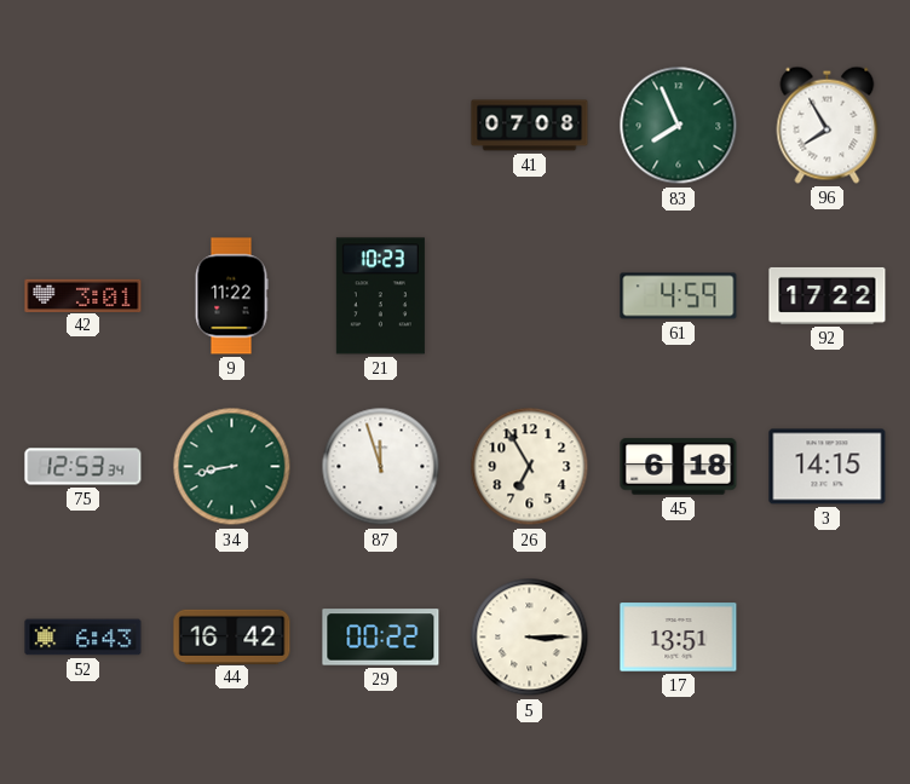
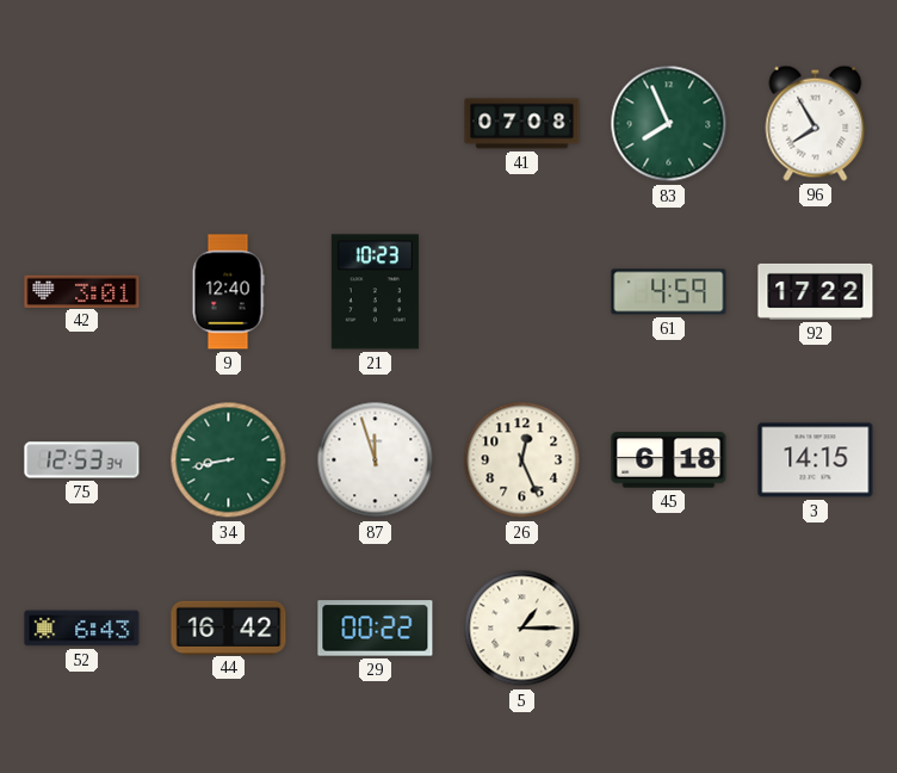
9: 11:22 -> 12:40
26: 6:55 -> 12:26
5: 3:15 -> 1:15
17: 13:51 -> none
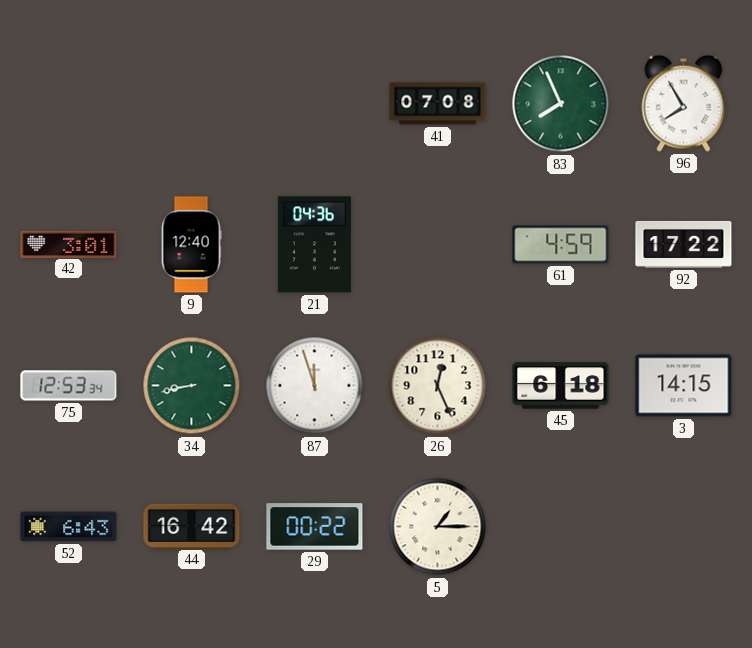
21: 10:23 -> 04:36
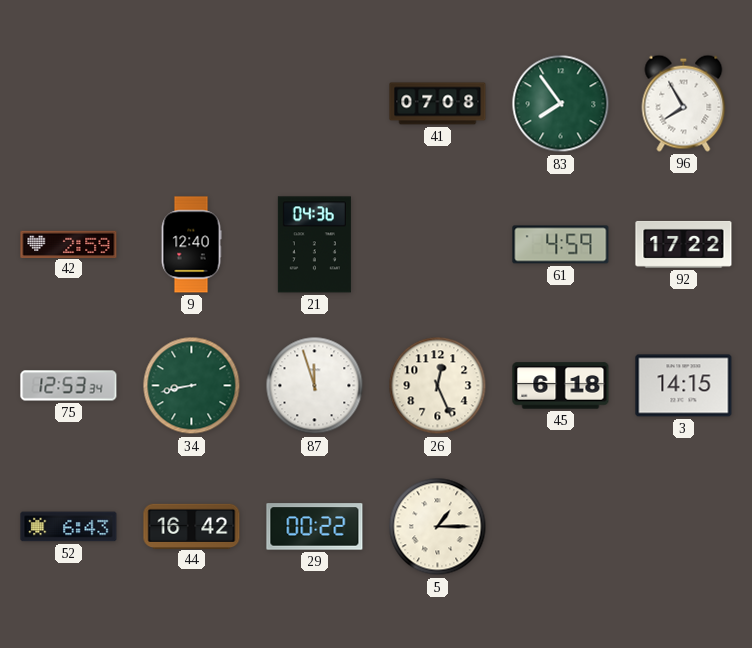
83: 7:56 -> 7:54
42: 3:01 -> 2:59
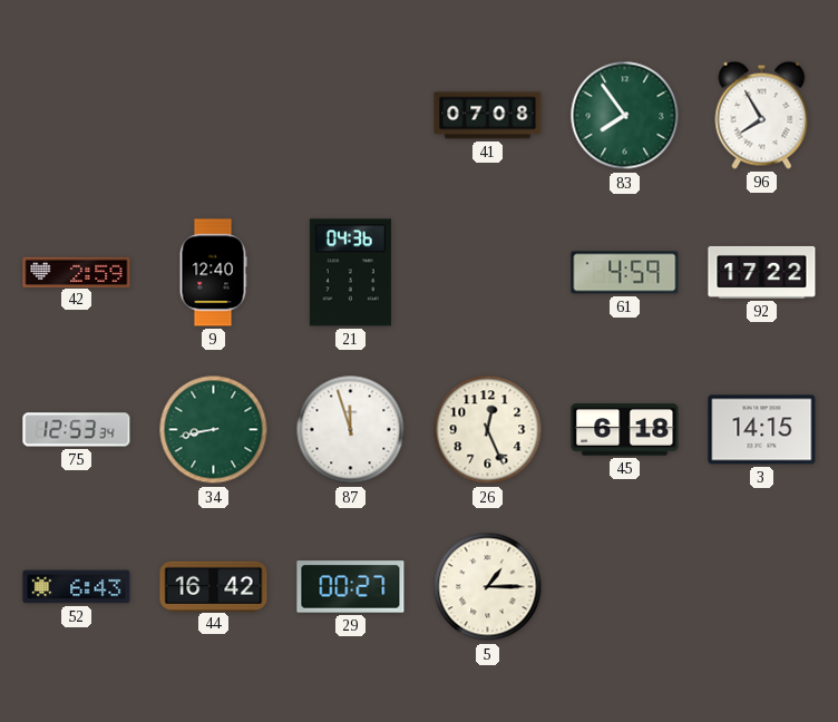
29: 00:22 -> 00:27
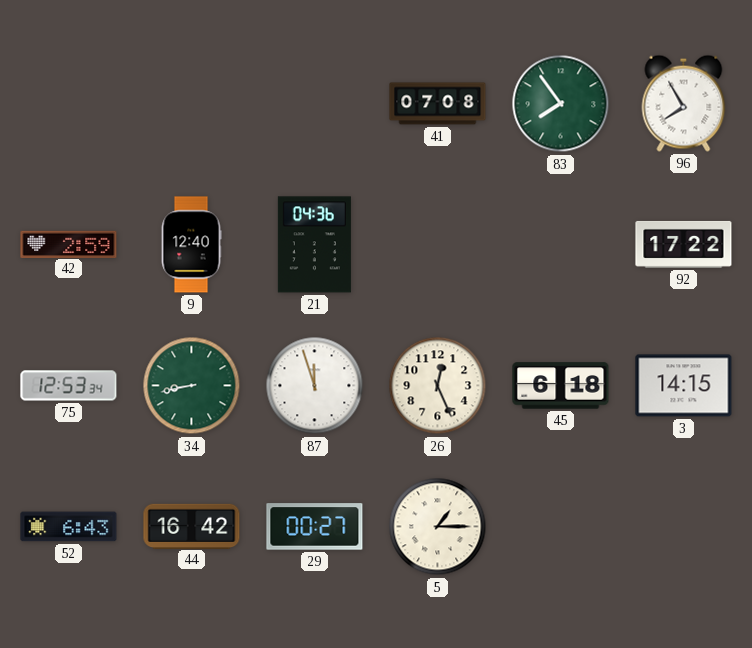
61: 4:59 -> none
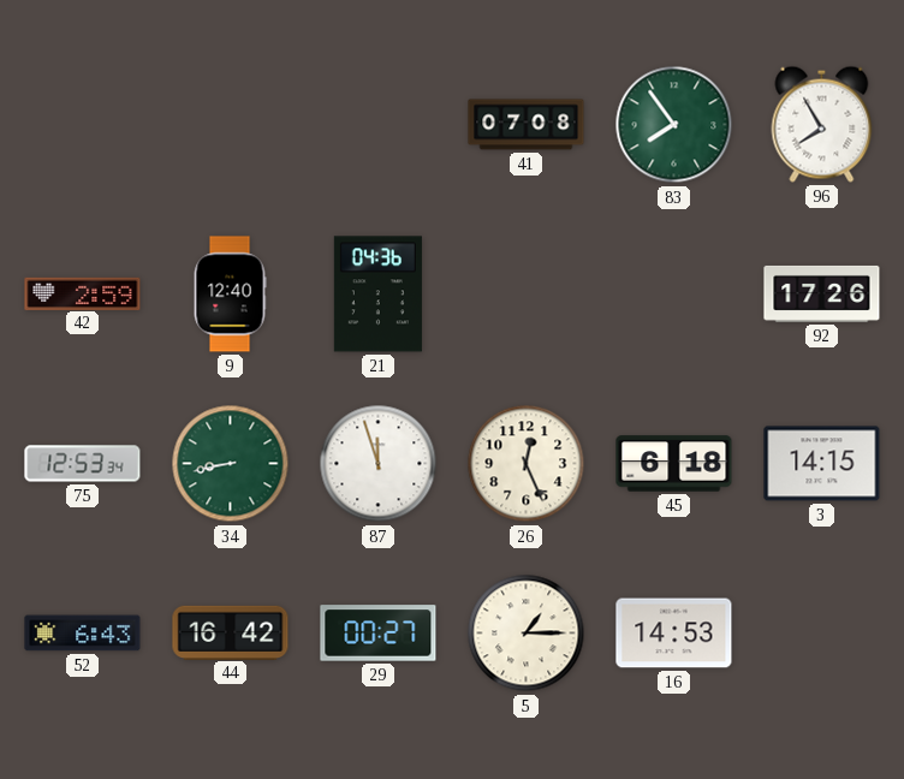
92: 17:22 -> 17:26
16: none -> 14:53
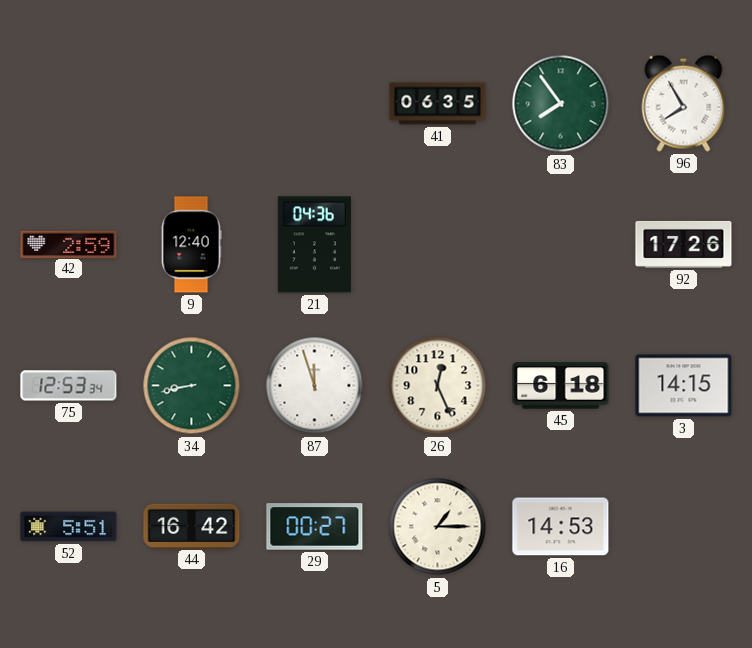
41: 07:08 -> 06:35
52: 6:43 -> 5:51
